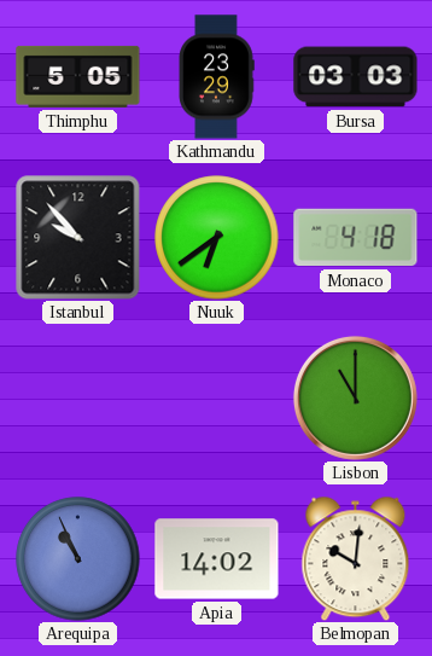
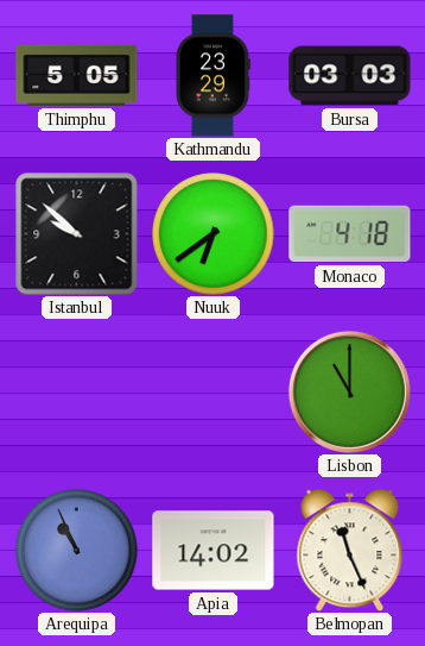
Istanbul: 9:53 -> 9:52
Belmopan: 10:01 -> 11:26
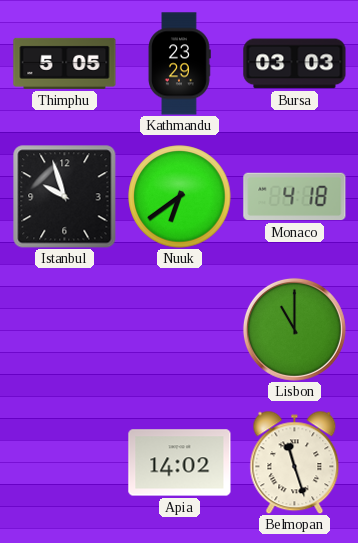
Istanbul: 9:52 -> 9:57
Arequipa: 10:56 -> none
Belmopan: 11:26 -> 11:27
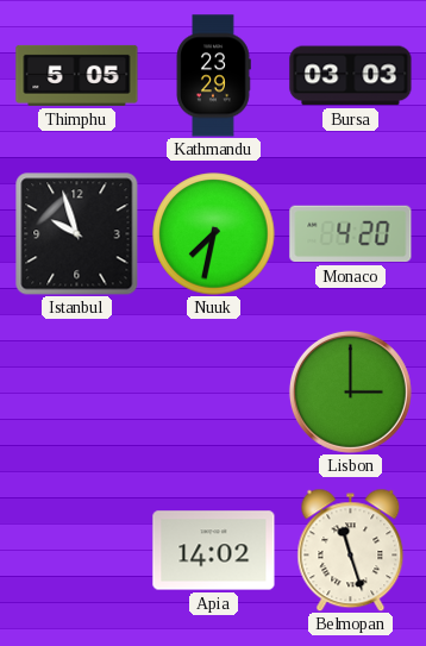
Nuuk: 6:39 -> 7:32
Monaco: 4:18 -> 4:20
Lisbon: 11:00 -> 3:00
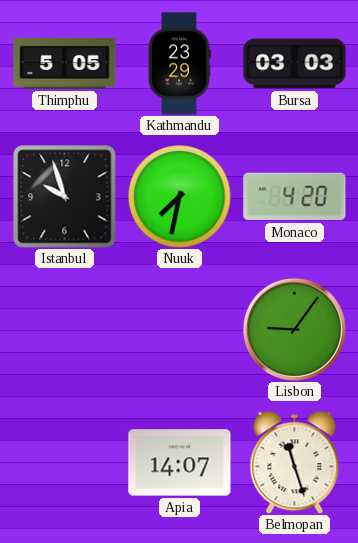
Lisbon: 3:00 -> 9:06
Apia: 14:02 -> 14:07
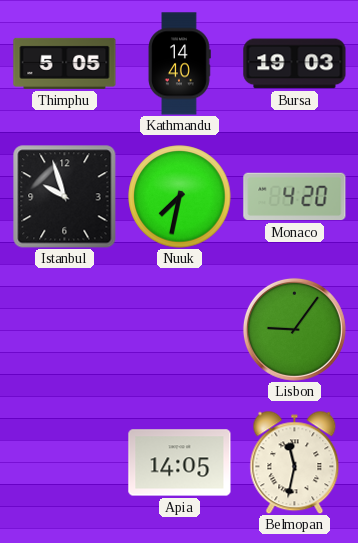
Kathmandu: 23:29 -> 14:40
Bursa: 03:03 -> 19:03
Apia: 14:07 -> 14:05
Belmopan: 11:27 -> 11:32
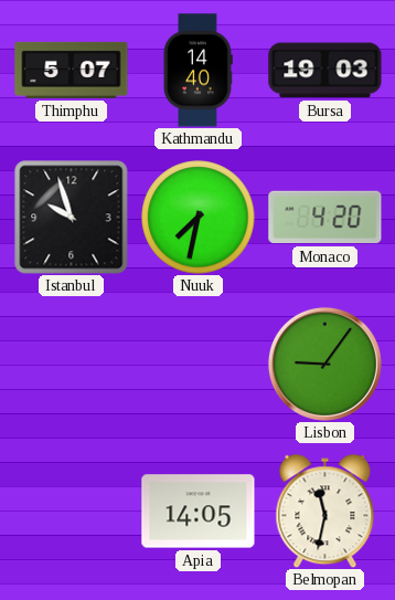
Thimphu: 5:05 -> 5:07
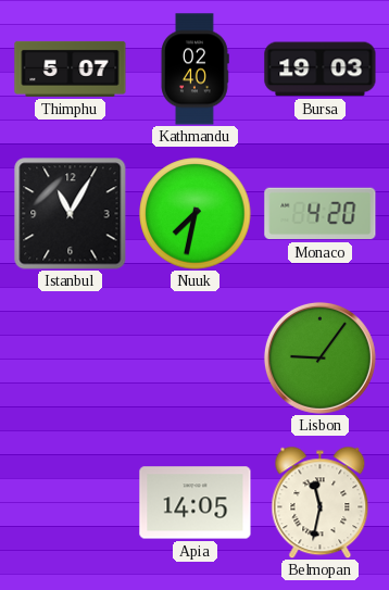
Kathmandu: 14:40 -> 02:40
Istanbul: 9:57 -> 11:05
